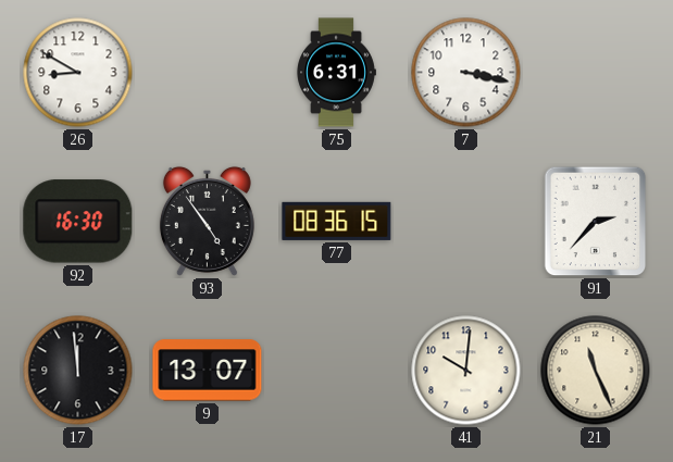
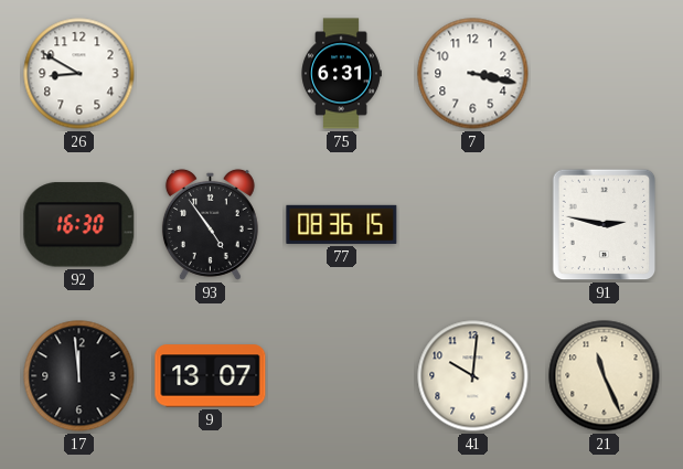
91: 2:37 -> 2:47
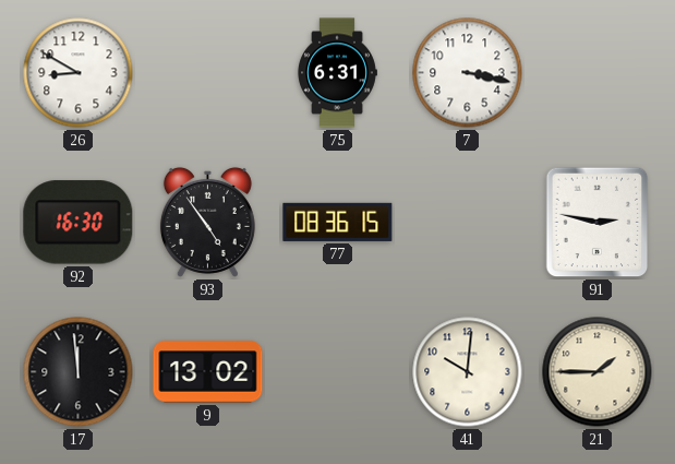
9: 13:07 -> 13:02
21: 11:26 -> 1:45
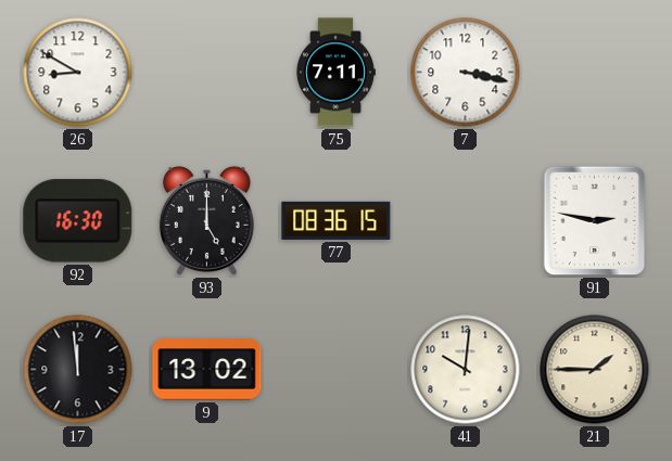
75: 6:31 -> 7:11
93: 4:54 -> 5:00
